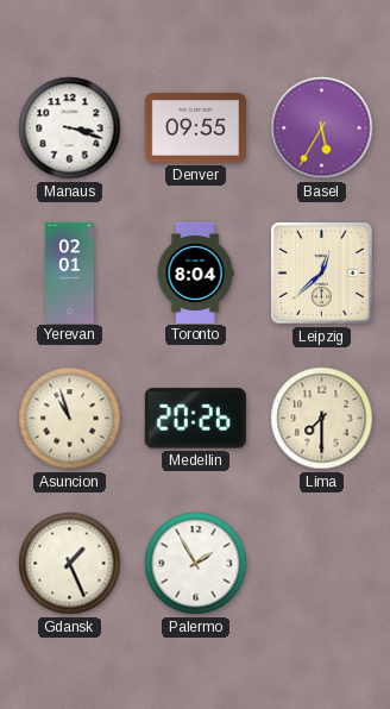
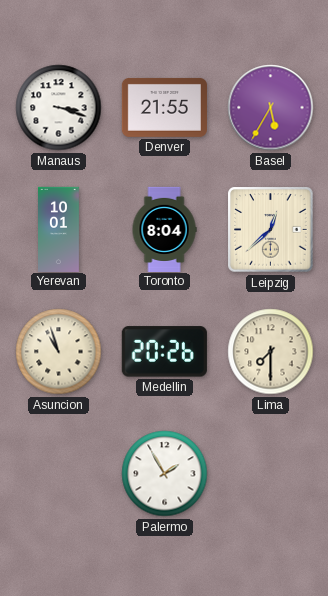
Denver: 09:55 -> 21:55
Yerevan: 02:01 -> 10:01
Gdansk: 1:26 -> none
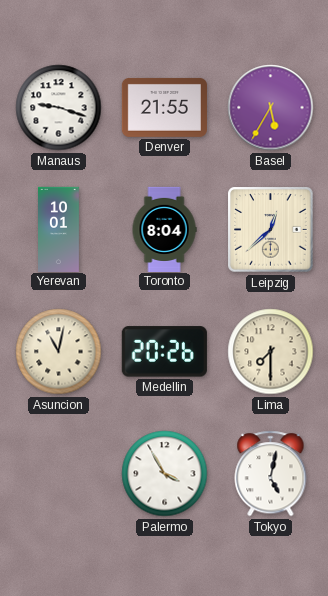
Manaus: 3:18 -> 9:18
Asuncion: 10:57 -> 11:02
Palermo: 1:55 -> 3:55
Tokyo: none -> 5:02
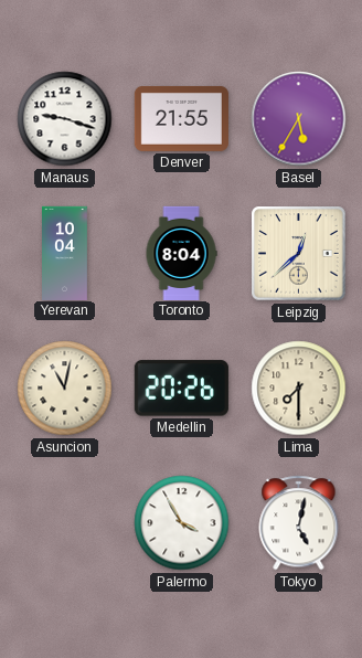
Yerevan: 10:01 -> 10:04
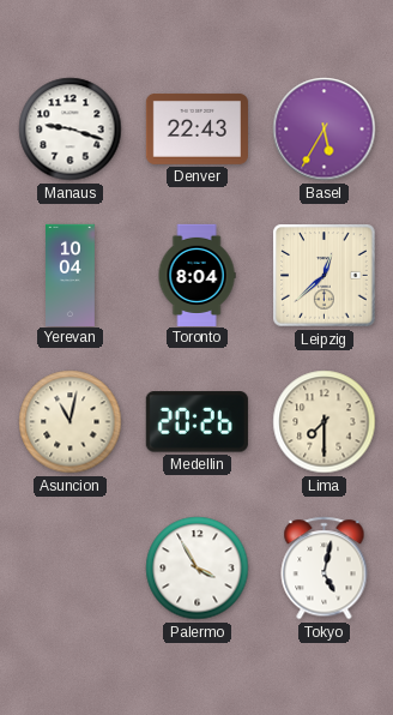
Denver: 21:55 -> 22:43
